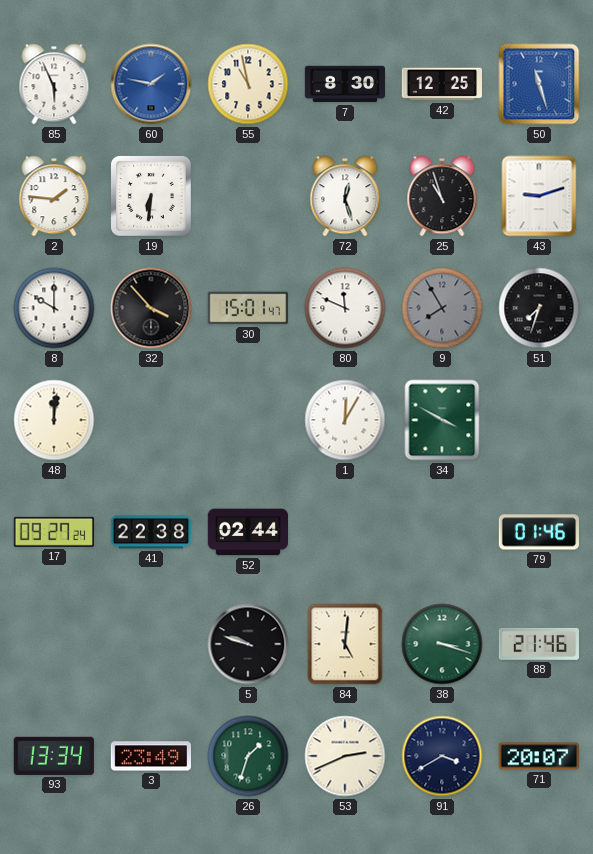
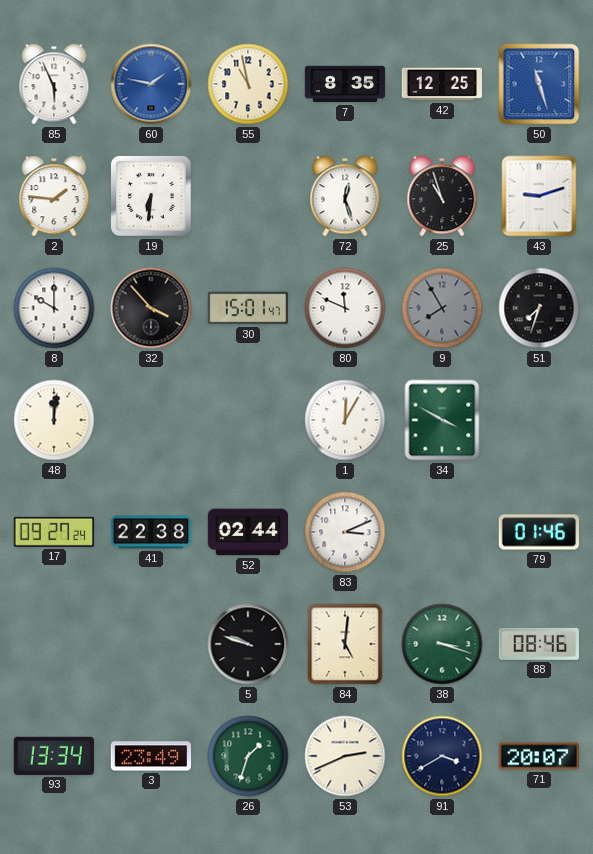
7: 8:30 -> 8:35
83: none -> 3:11
88: 21:46 -> 08:46
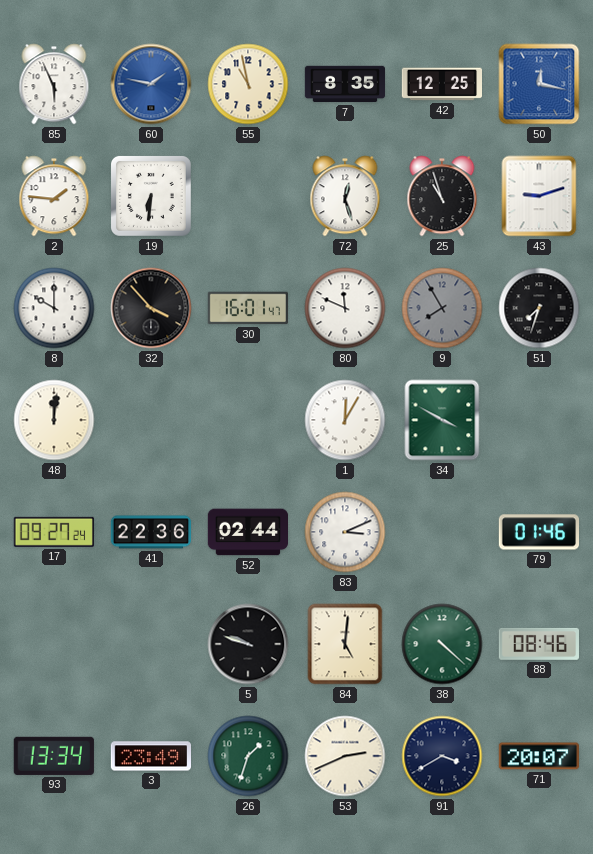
50: 11:27 -> 12:17
30: 15:01 -> 16:01
41: 22:38 -> 22:36
38: 3:18 -> 4:22
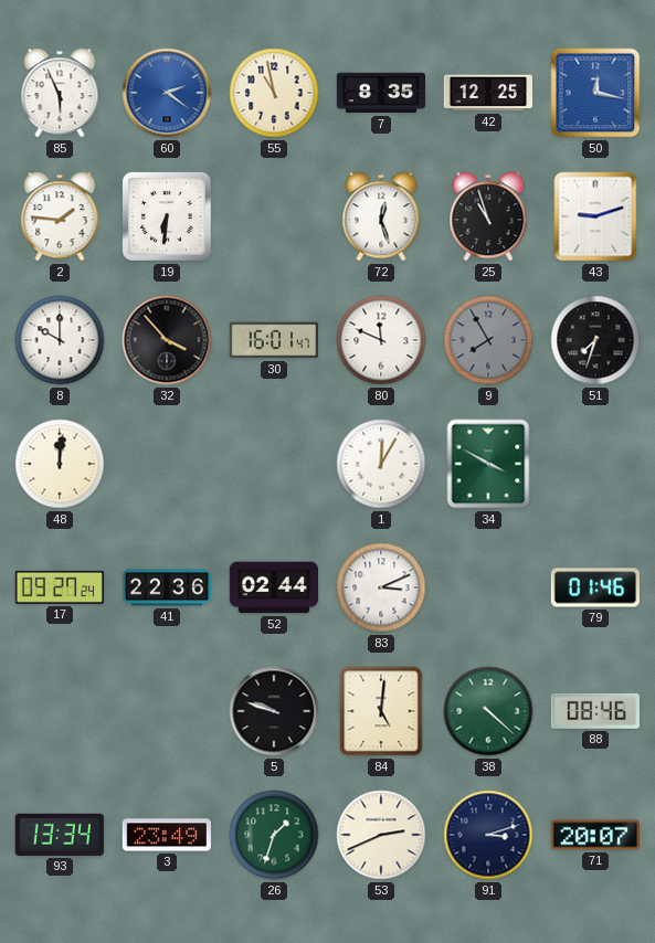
60: 1:47 -> 2:21
91: 3:40 -> 3:12
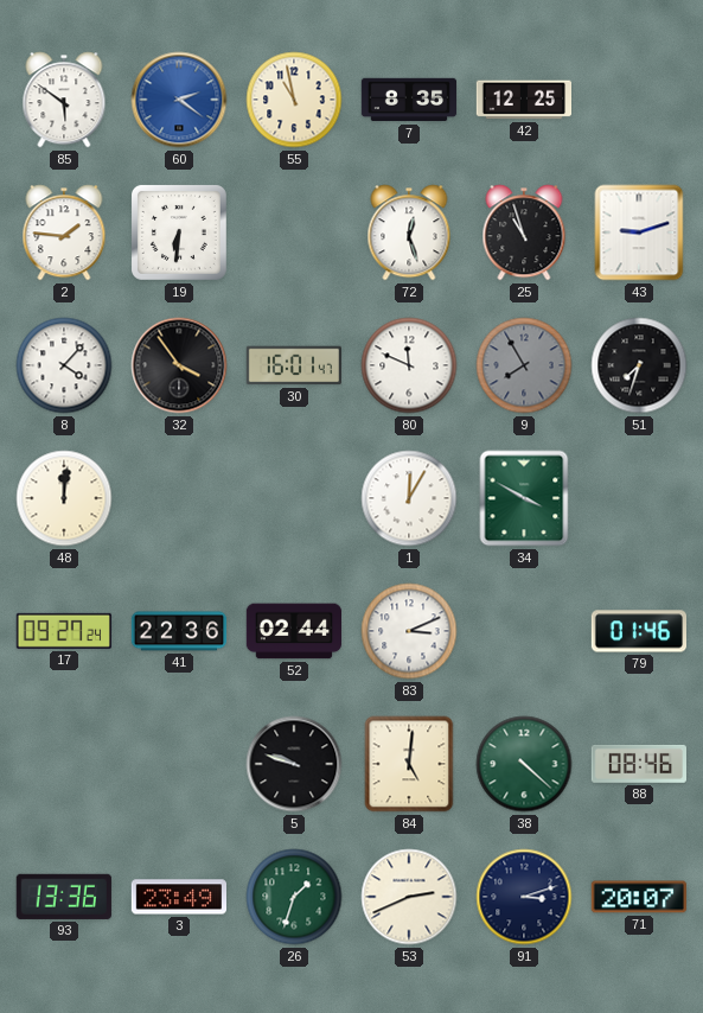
85: 5:56 -> 5:51
50: 12:17 -> none
8: 10:00 -> 4:07
32: 3:53 -> 3:54
93: 13:34 -> 13:36
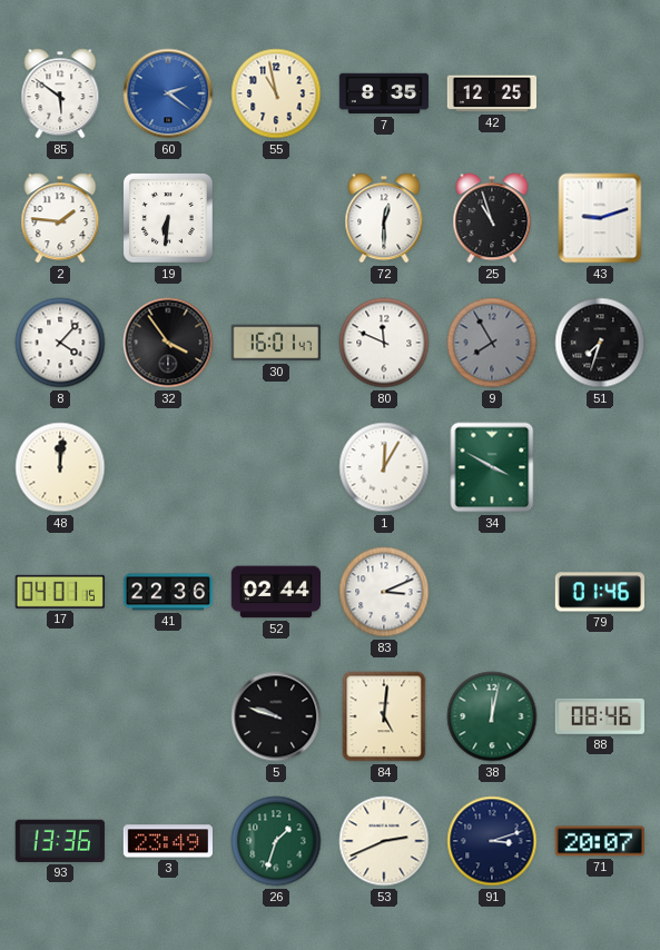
72: 12:27 -> 12:30
17: 09:27 -> 04:01
38: 4:22 -> 12:02
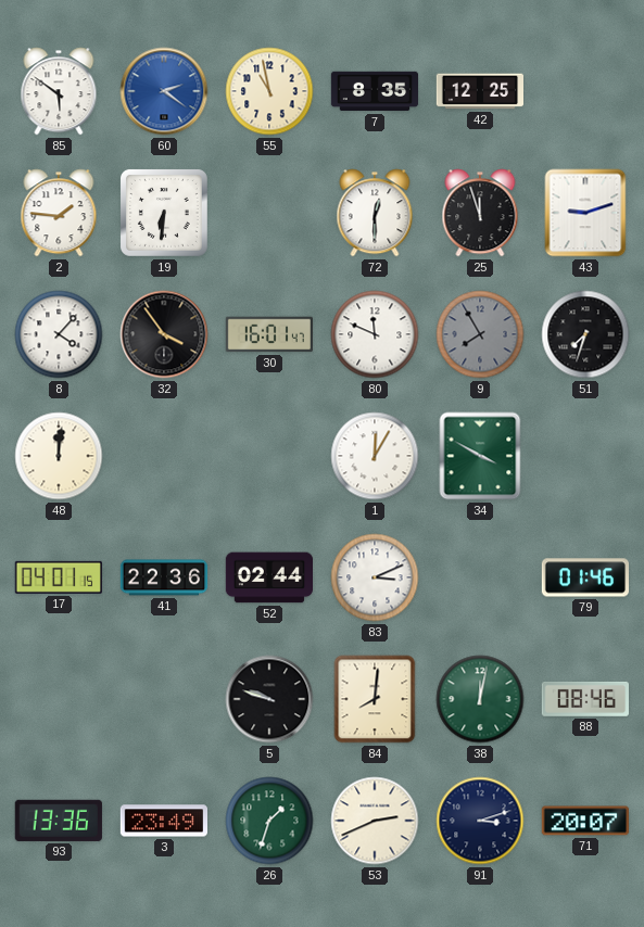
25: 10:57 -> 11:57
84: 5:01 -> 8:01
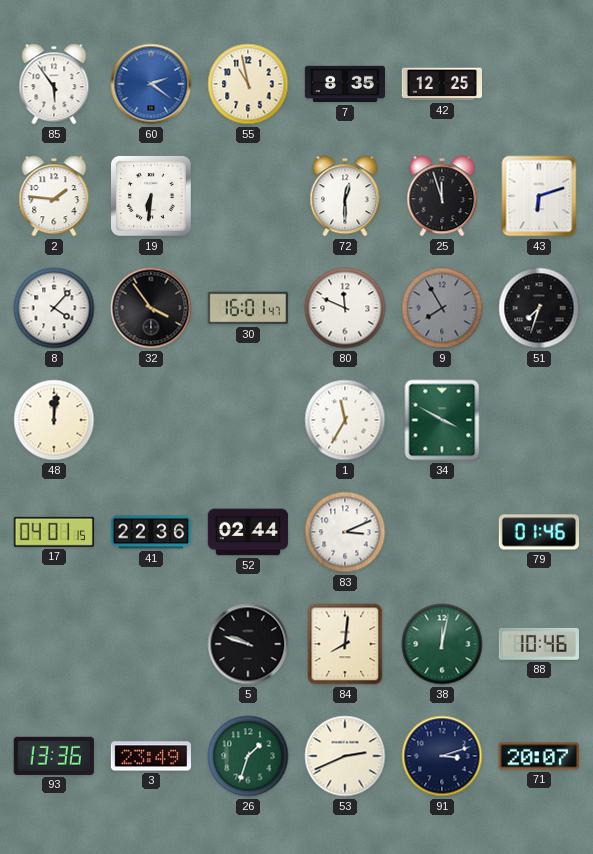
85: 5:51 -> 5:54
43: 9:12 -> 6:12
1: 12:05 -> 11:35
88: 08:46 -> 10:46
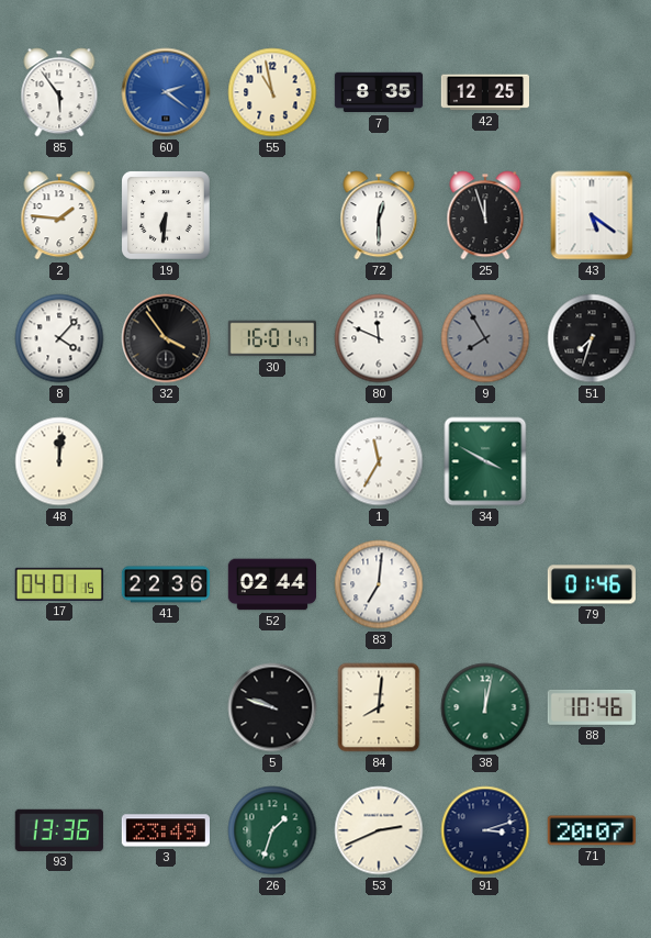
43: 6:12 -> 5:21
83: 3:11 -> 7:01
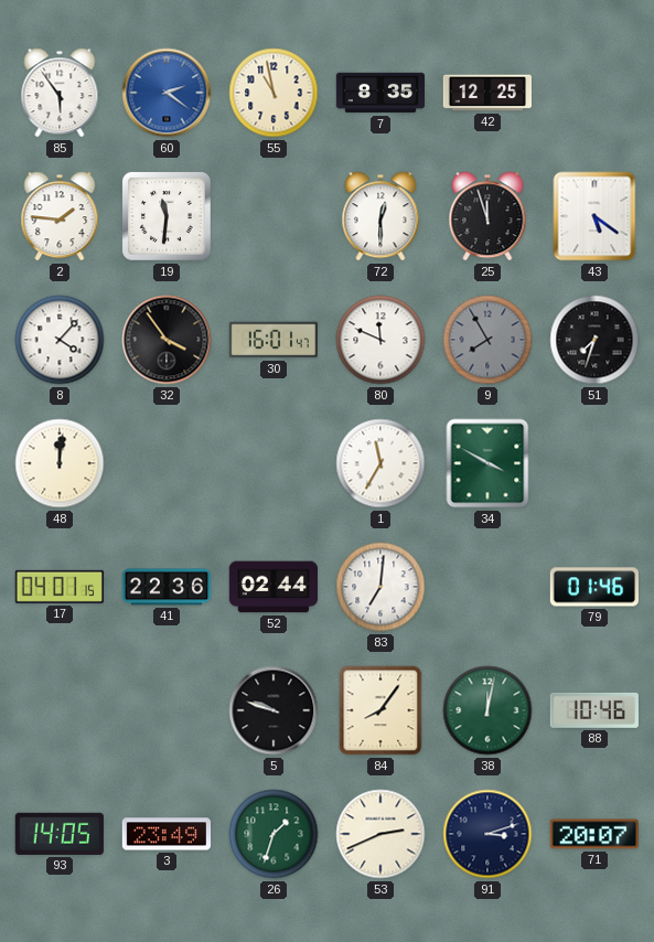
19: 6:31 -> 11:31
84: 8:01 -> 8:06
93: 13:36 -> 14:05
